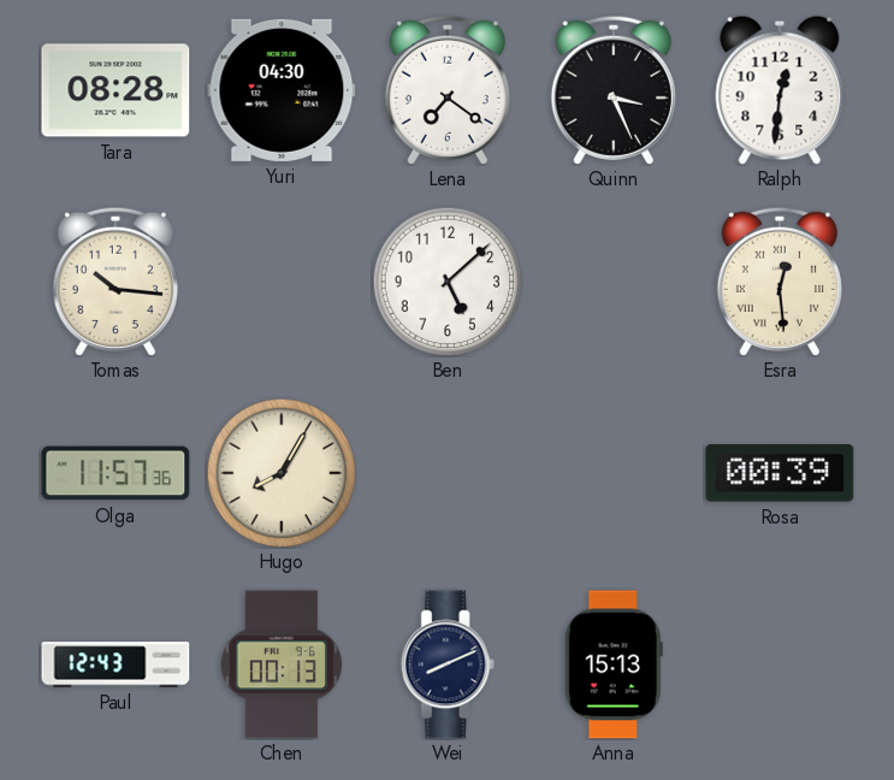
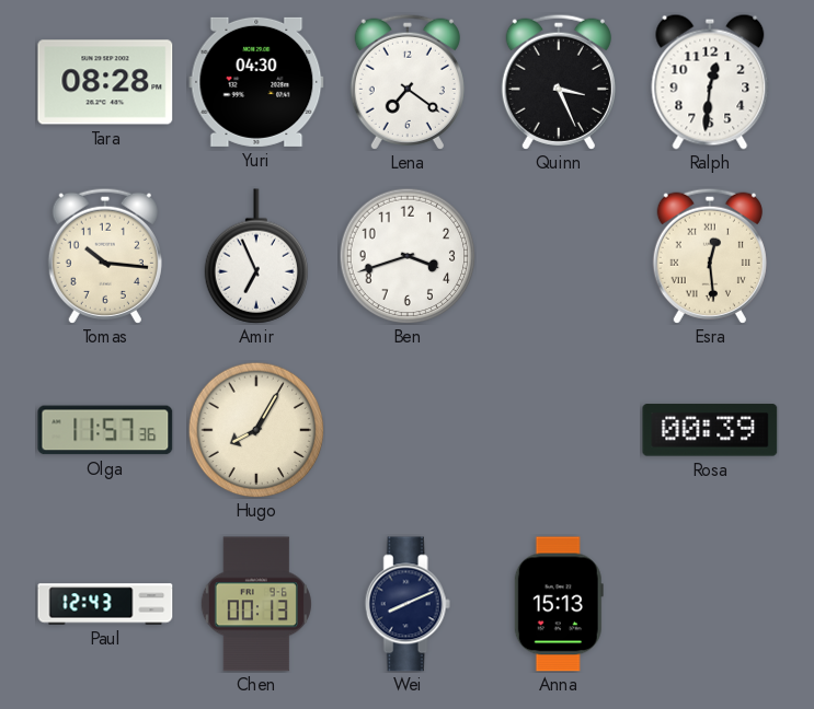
Amir: none -> 6:56
Ben: 5:08 -> 3:42
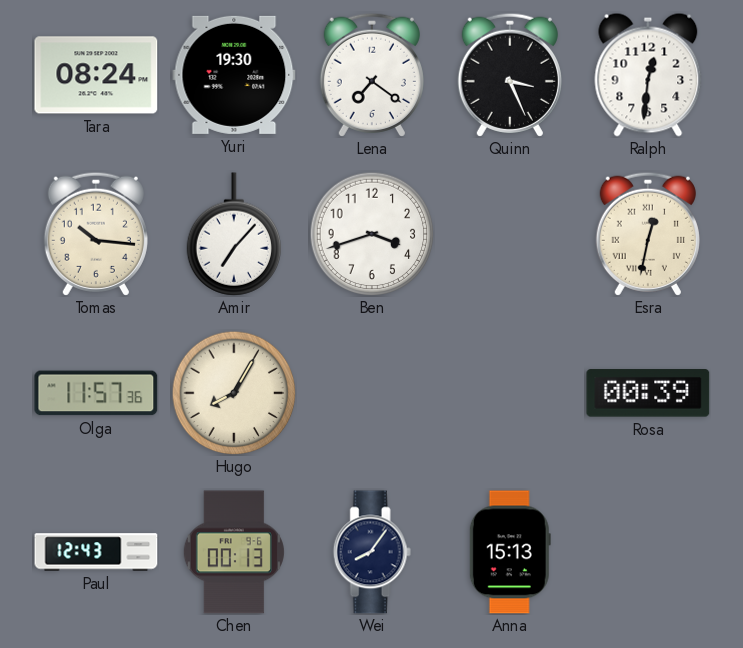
Tara: 08:28 -> 08:24
Yuri: 04:30 -> 19:30
Amir: 6:56 -> 7:07
Esra: 12:29 -> 12:32
Wei: 8:11 -> 8:06
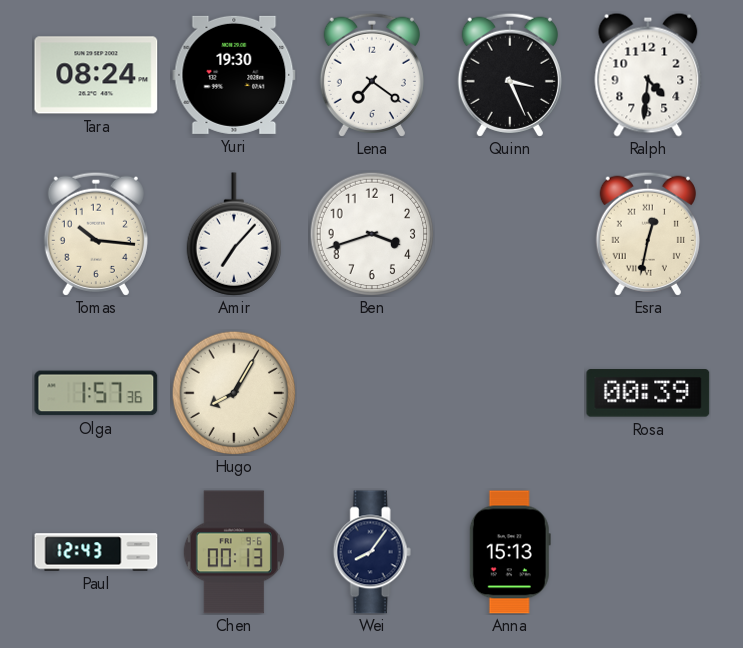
Ralph: 12:31 -> 4:31
Olga: 11:57 -> 1:57
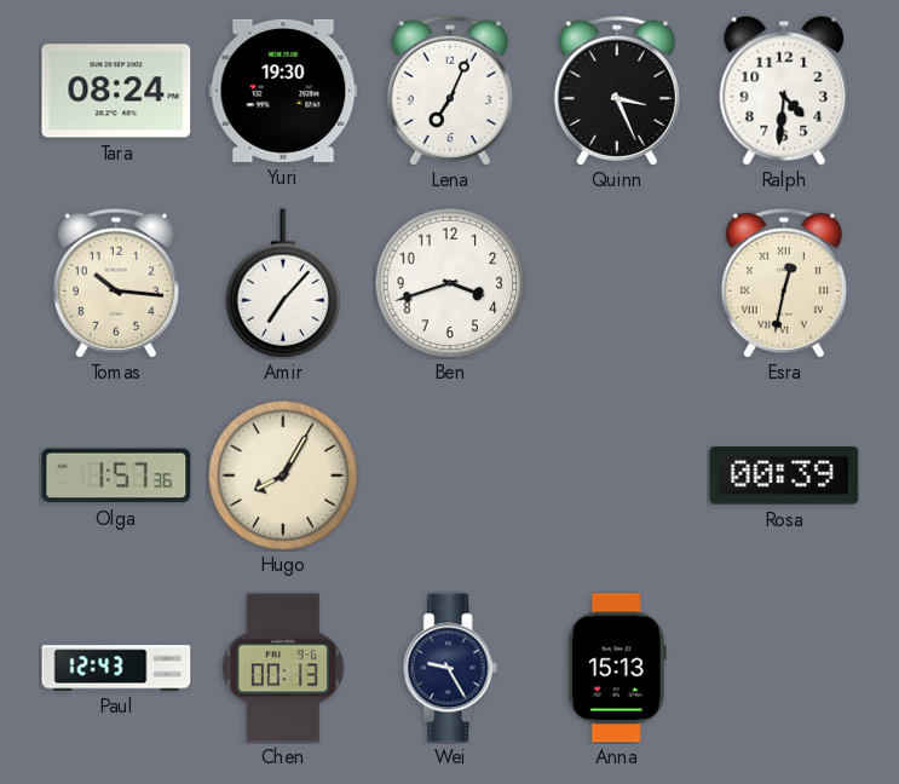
Lena: 7:21 -> 7:04
Wei: 8:06 -> 9:25
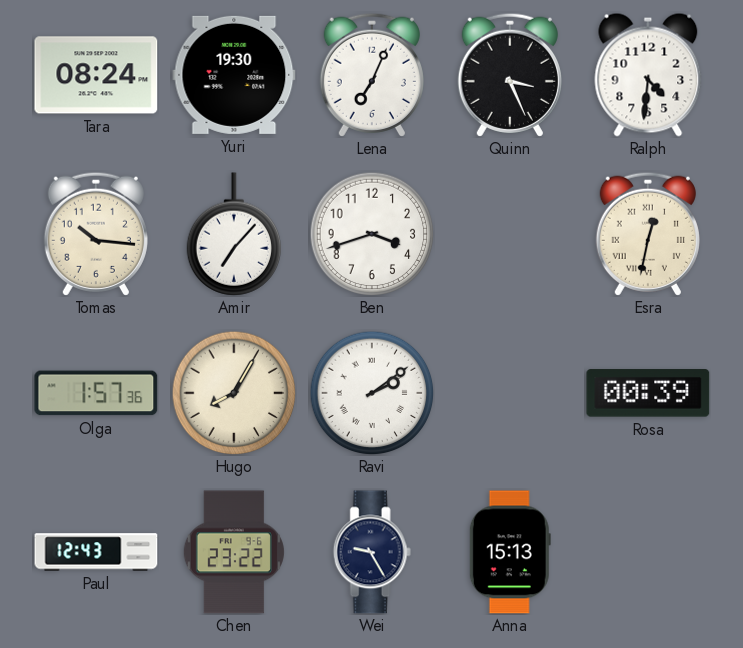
Ravi: none -> 2:09
Chen: 00:13 -> 23:22
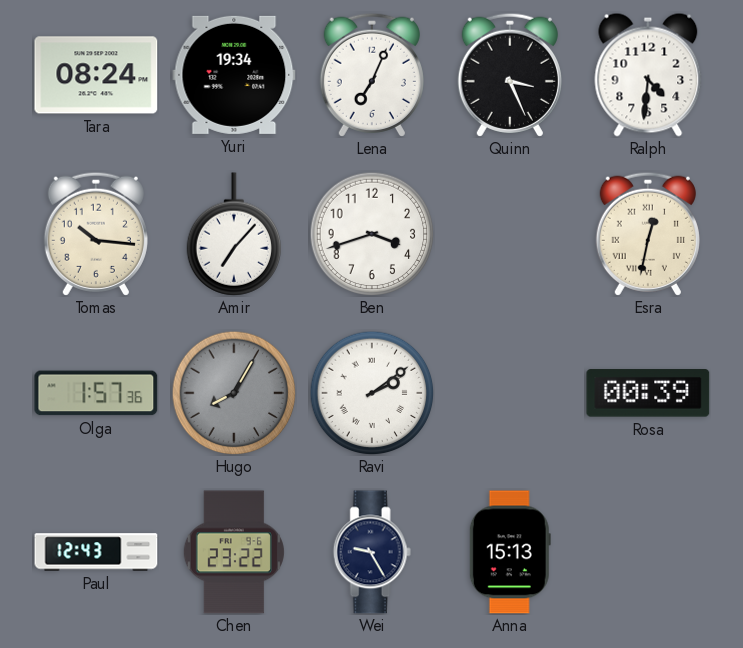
Yuri: 19:30 -> 19:34
Hugo dial: cream -> grey
